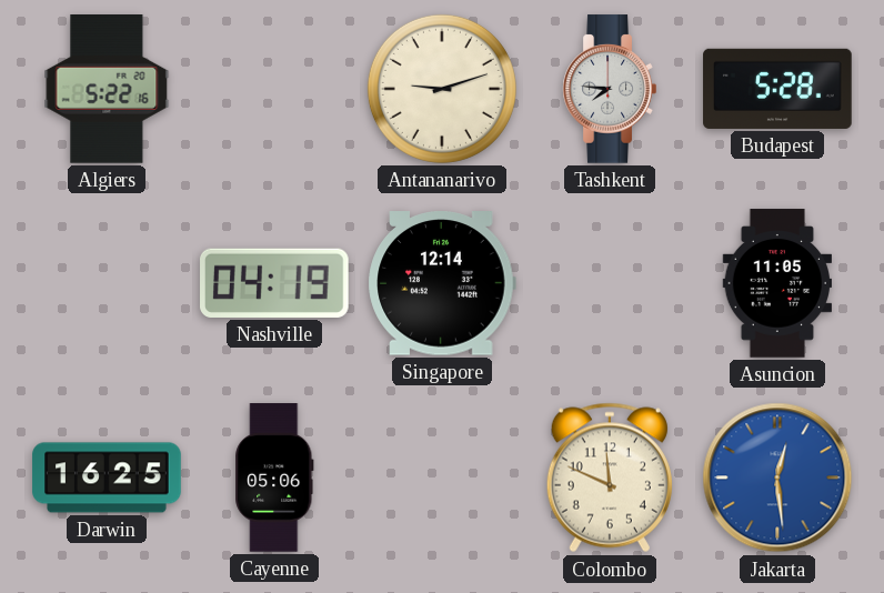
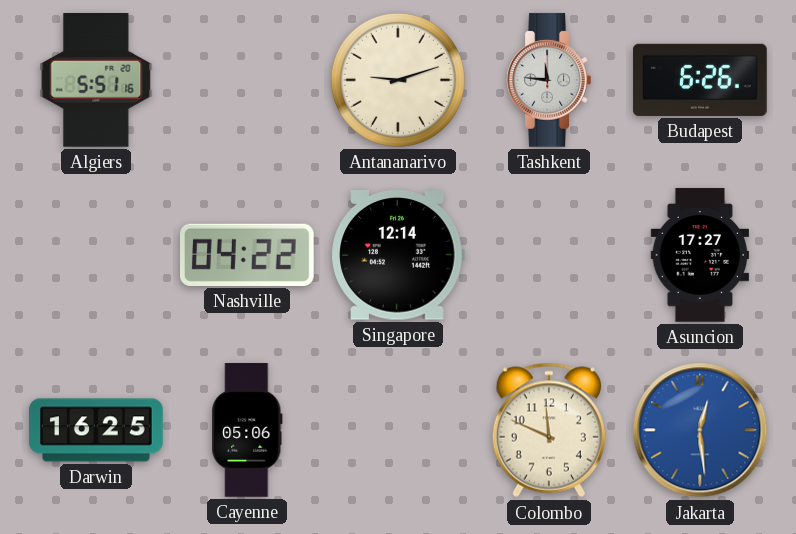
Algiers: 5:22 -> 5:51
Tashkent: 7:46 -> 11:46
Budapest: 5:28 -> 6:26
Nashville: 04:19 -> 04:22
Asuncion: 11:05 -> 17:27
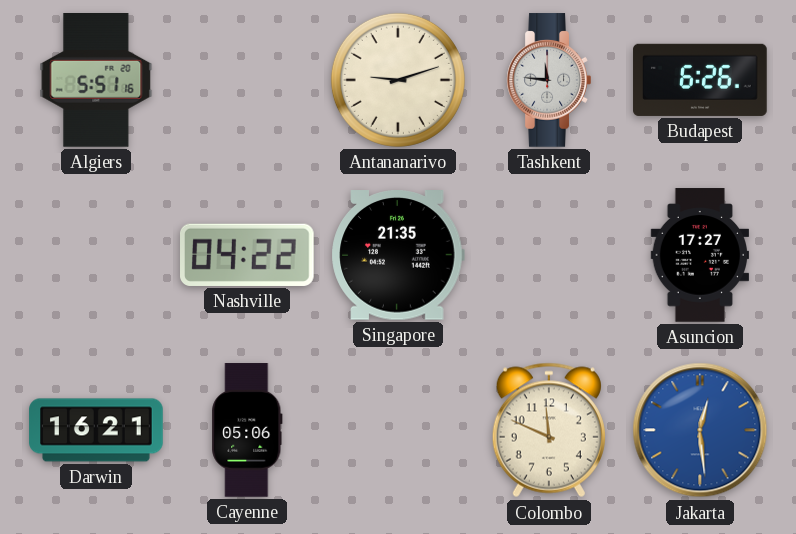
Singapore: 12:14 -> 21:35
Darwin: 16:25 -> 16:21
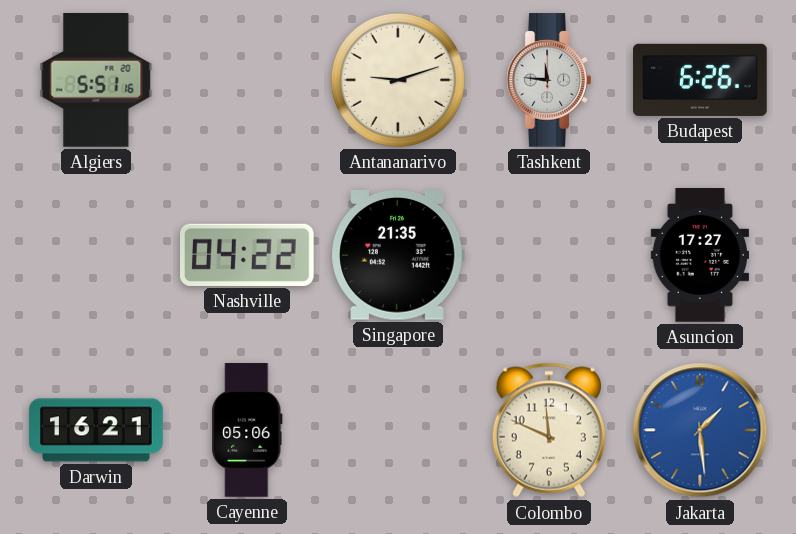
Jakarta: 12:29 -> 1:29
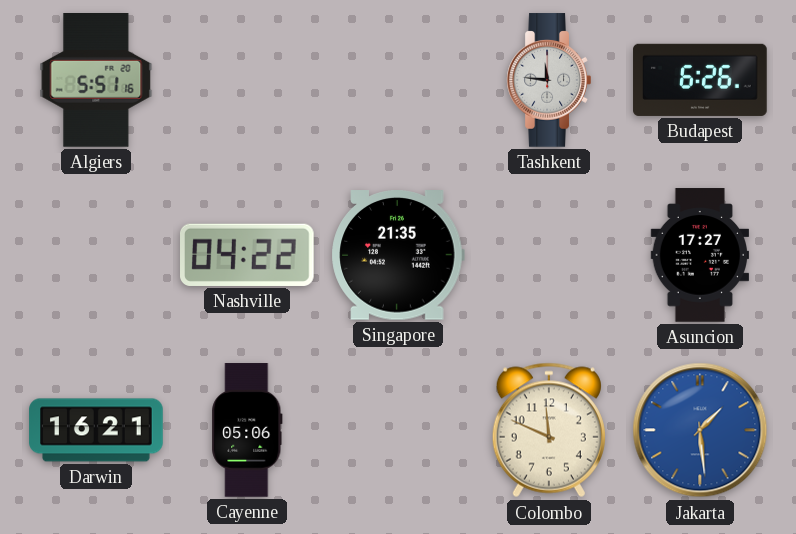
Antananarivo: 9:12 -> none
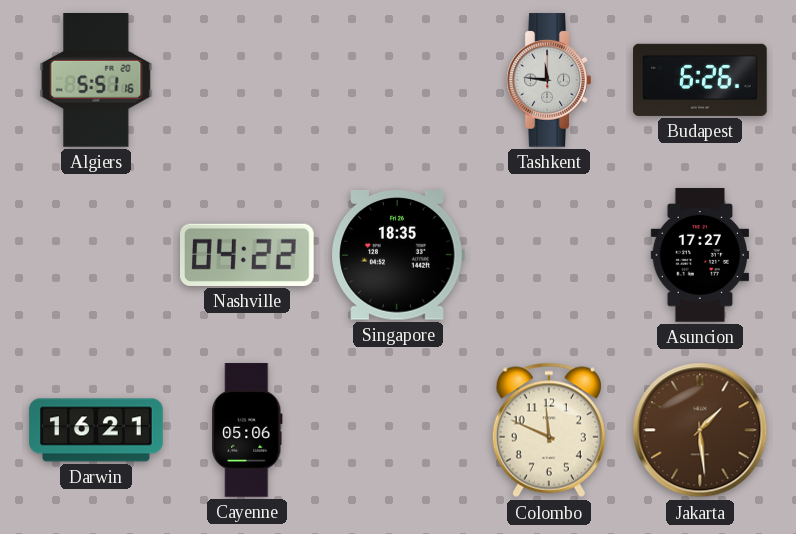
Singapore: 21:35 -> 18:35
Jakarta dial: blue -> brown
